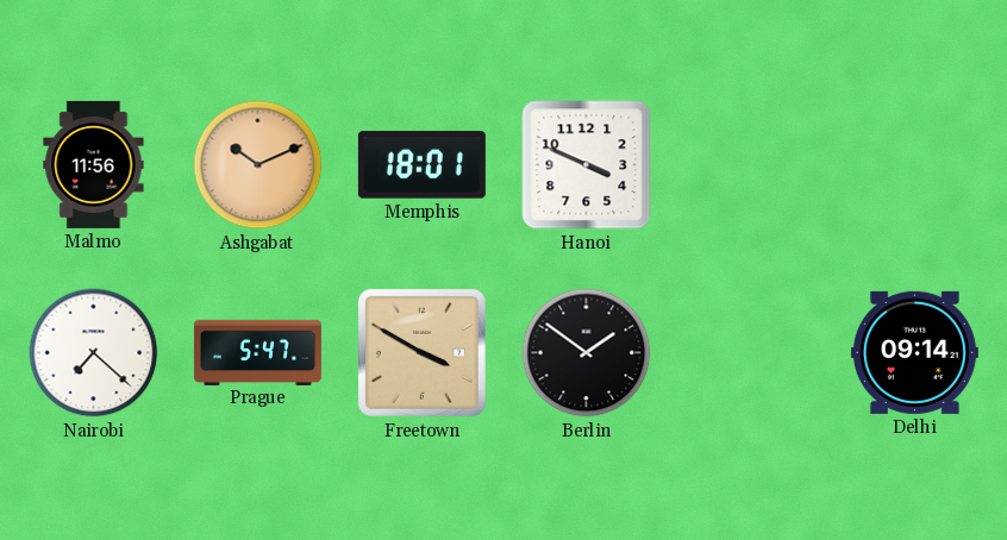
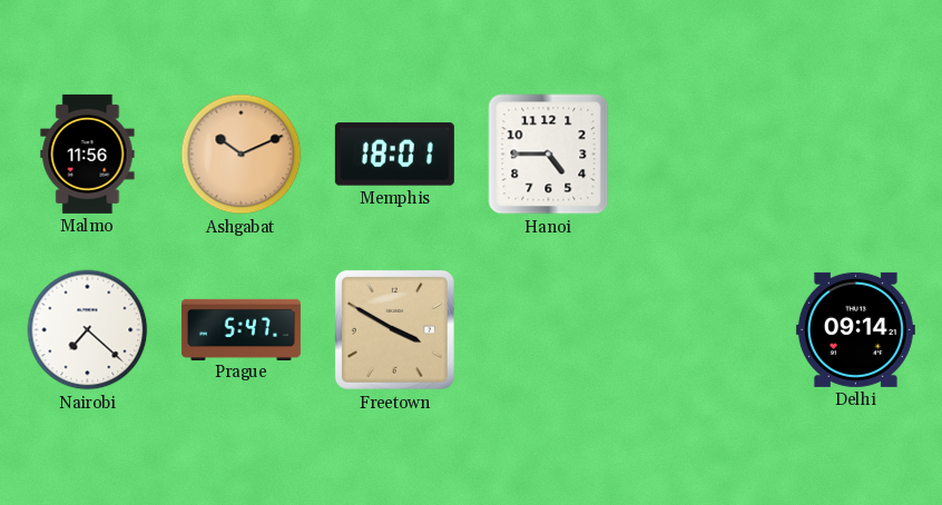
Hanoi: 3:49 -> 4:45
Berlin: 1:51 -> none
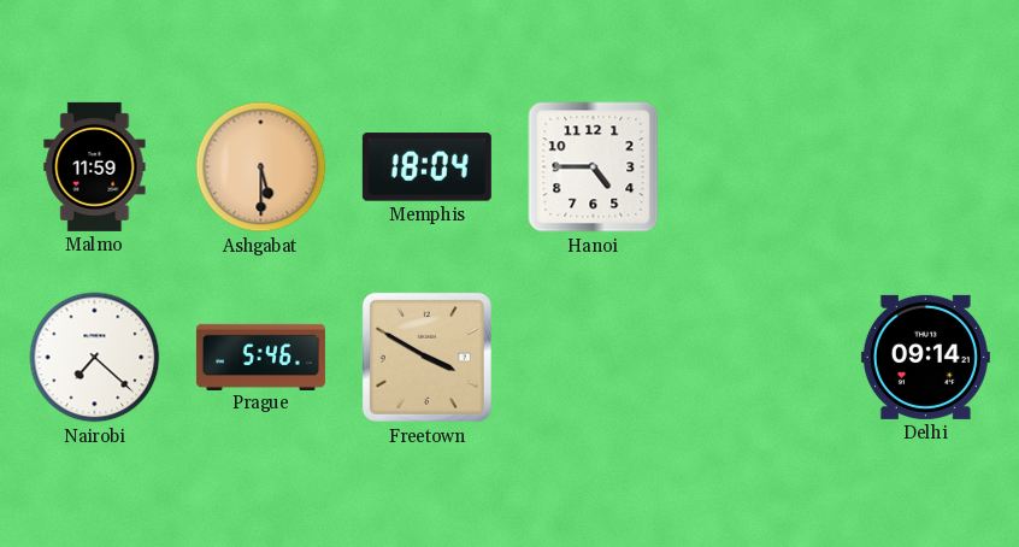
Malmo: 11:56 -> 11:59
Ashgabat: 10:11 -> 5:30
Memphis: 18:01 -> 18:04
Prague: 5:47 -> 5:46
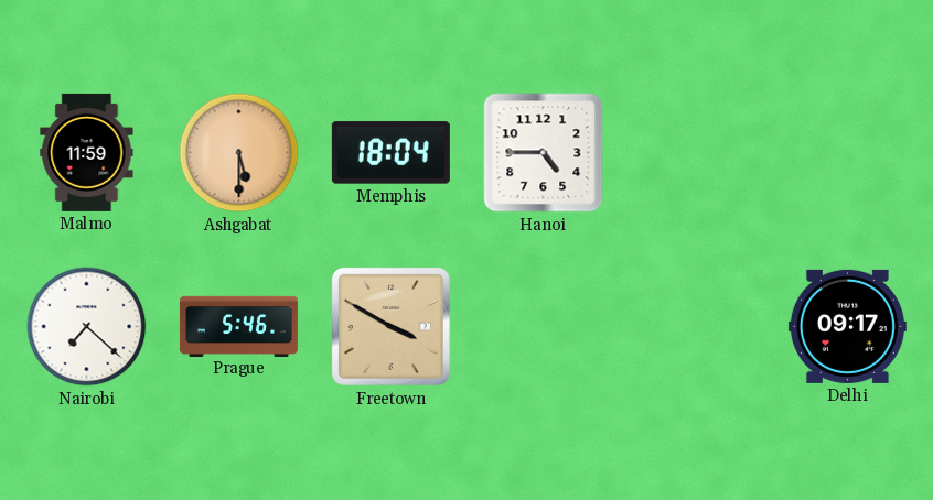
Delhi: 09:14 -> 09:17
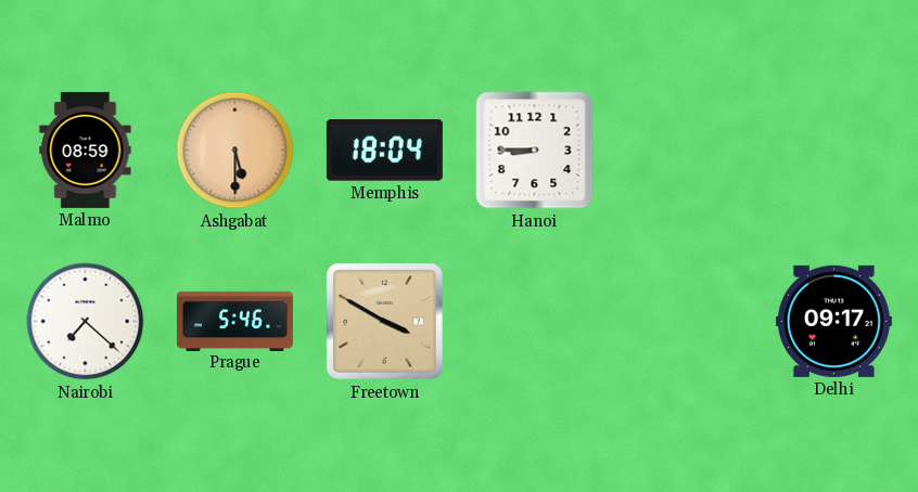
Malmo: 11:59 -> 08:59
Hanoi: 4:45 -> 8:45
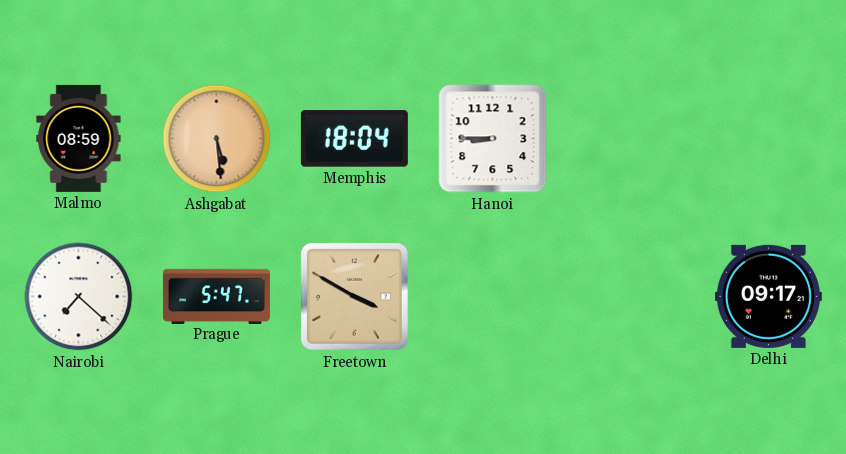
Ashgabat: 5:30 -> 5:29
Prague: 5:46 -> 5:47
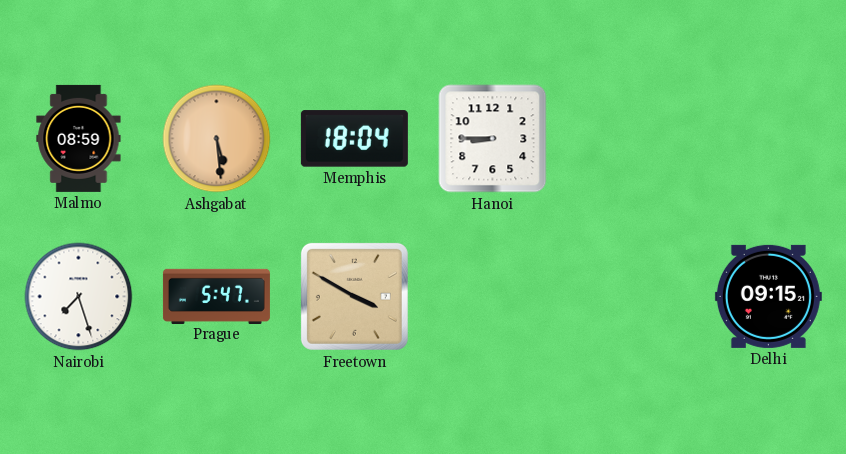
Nairobi: 7:22 -> 7:27
Delhi: 09:17 -> 09:15
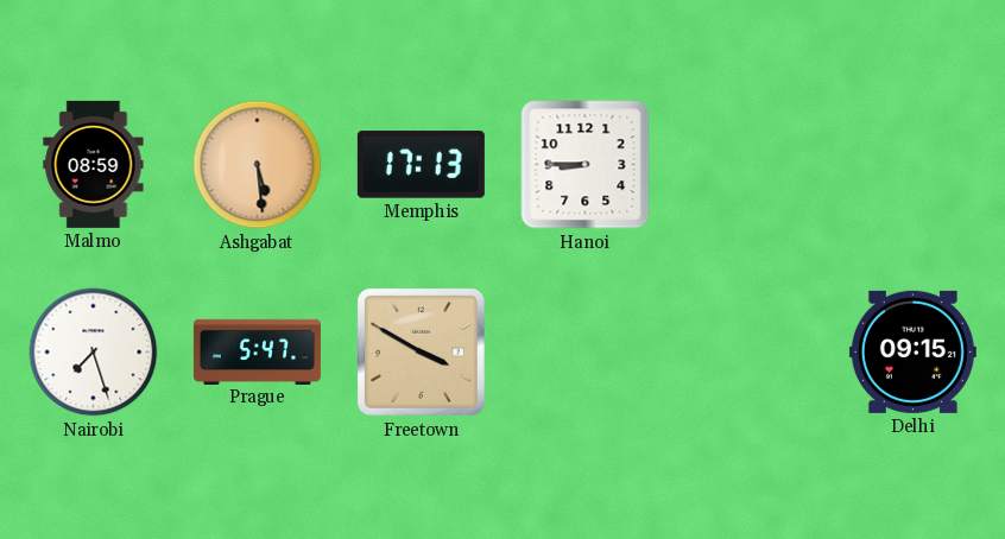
Memphis: 18:04 -> 17:13
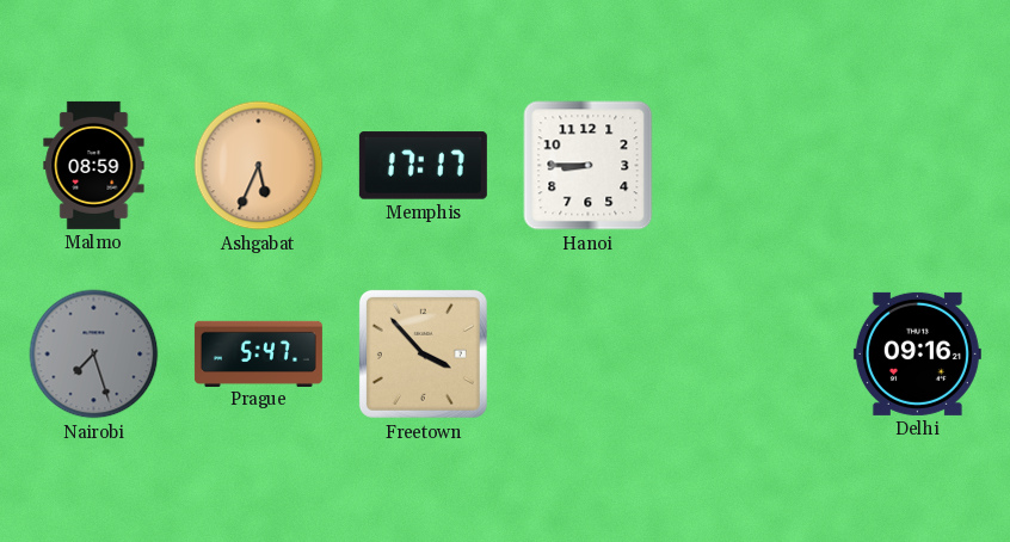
Ashgabat: 5:29 -> 5:34
Memphis: 17:13 -> 17:17
Nairobi dial: white -> grey
Freetown: 3:50 -> 3:53
Delhi: 09:15 -> 09:16
